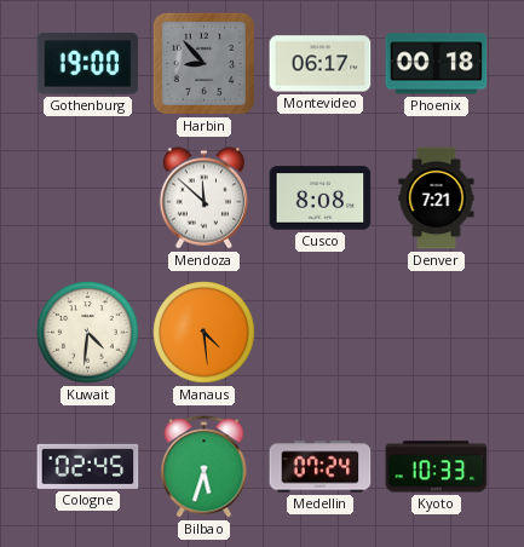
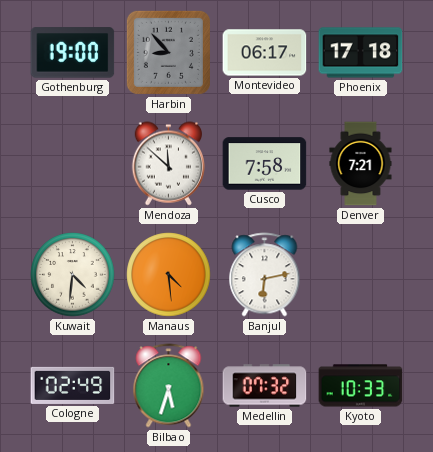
Phoenix: 00:18 -> 17:18
Cusco: 8:08 -> 7:58
Banjul: none -> 6:13
Cologne: 02:45 -> 02:49
Medellin: 07:24 -> 07:32
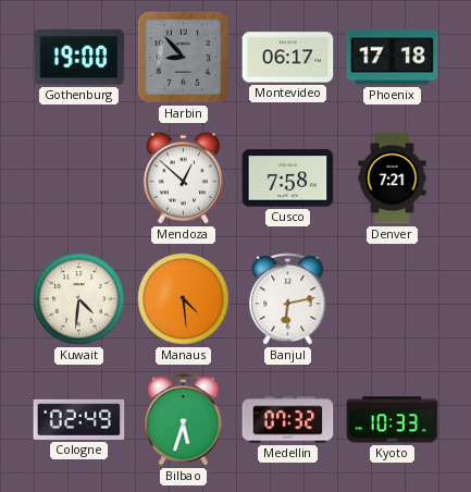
Mendoza: 11:52 -> 12:52
